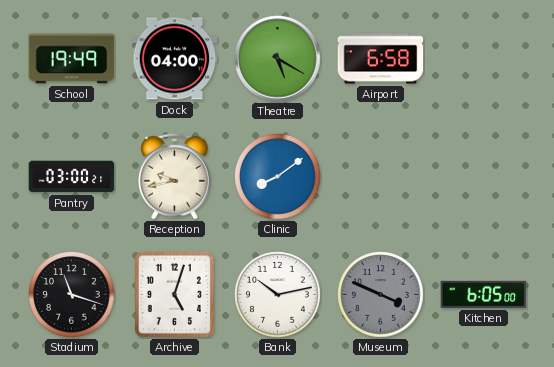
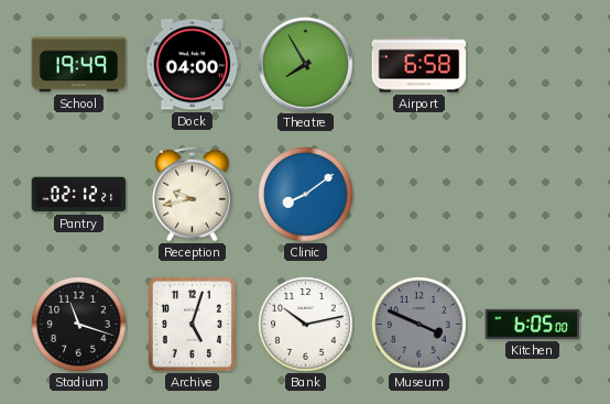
Theatre: 5:20 -> 7:55
Pantry: 03:00 -> 02:12
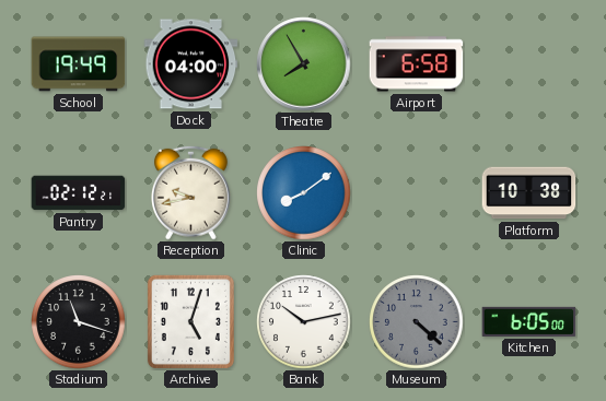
Platform: none -> 10:38
Museum: 3:49 -> 4:22
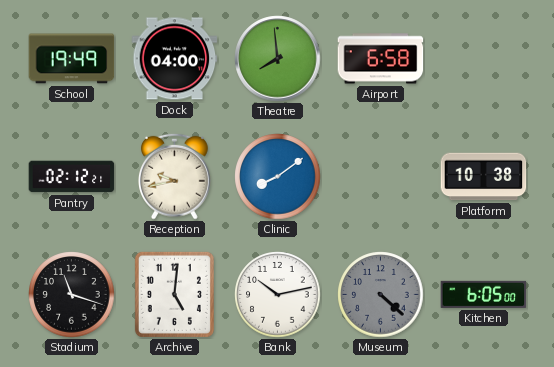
Theatre: 7:55 -> 7:59
Archive: 5:03 -> 5:01
